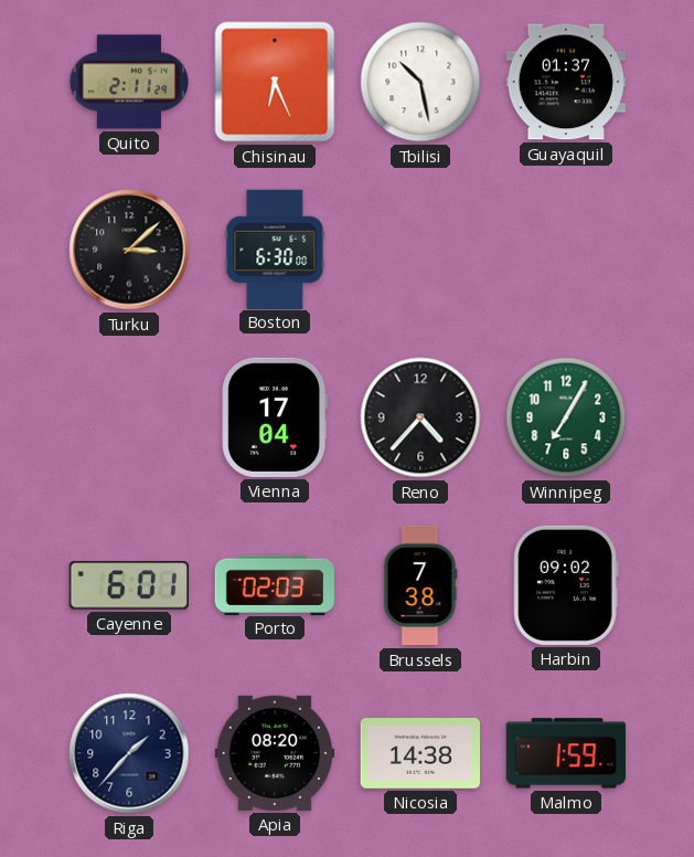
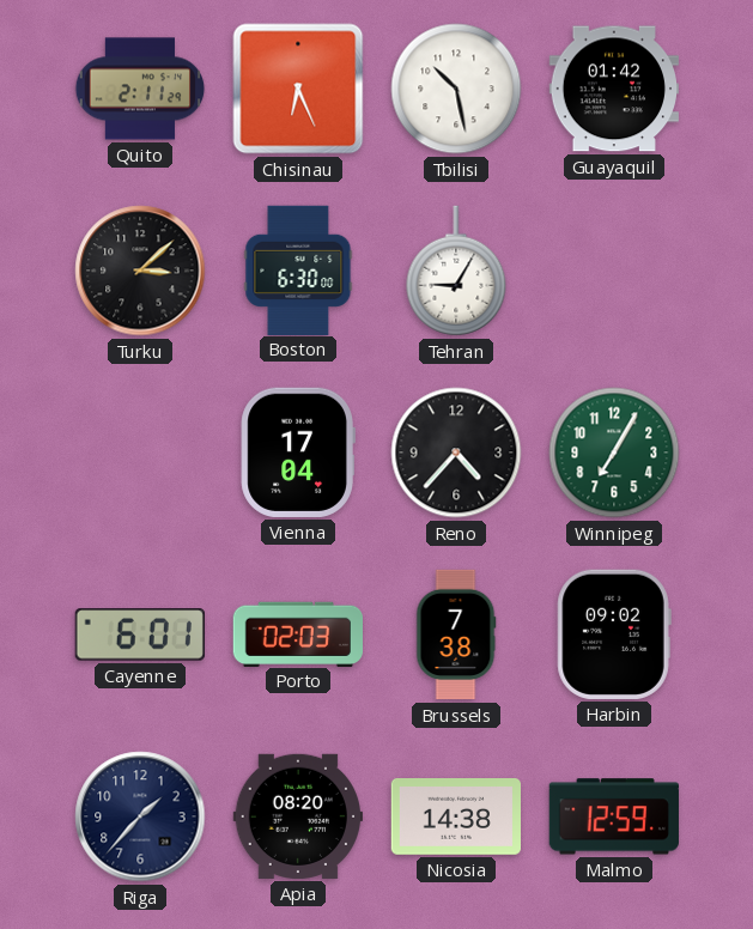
Guayaquil: 01:37 -> 01:42
Tehran: none -> 9:05
Malmo: 1:59 -> 12:59
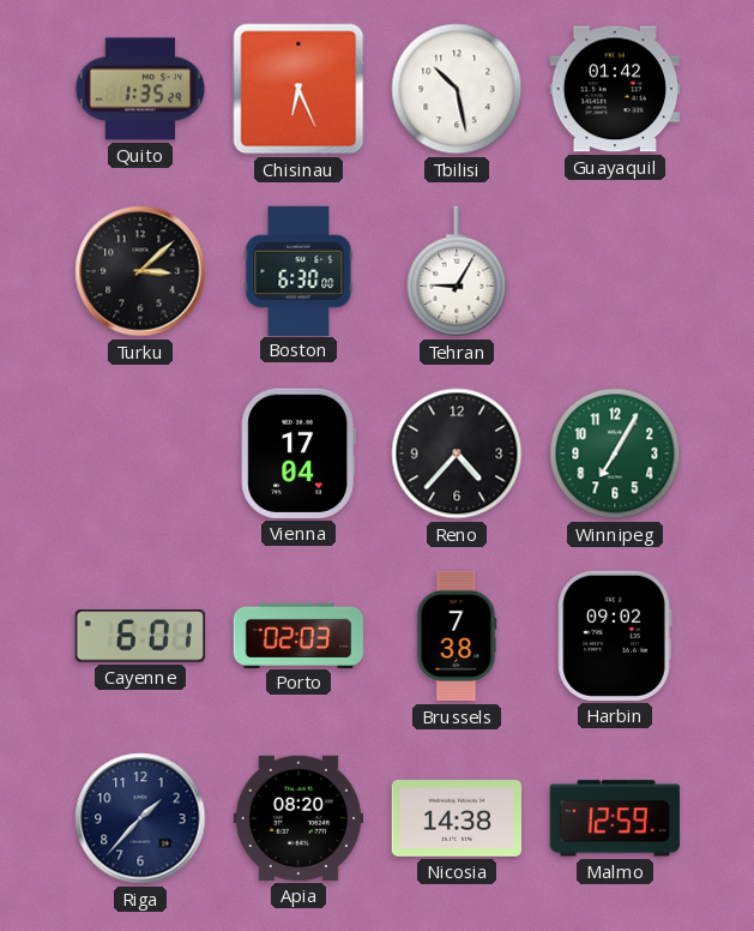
Quito: 2:11 -> 1:35
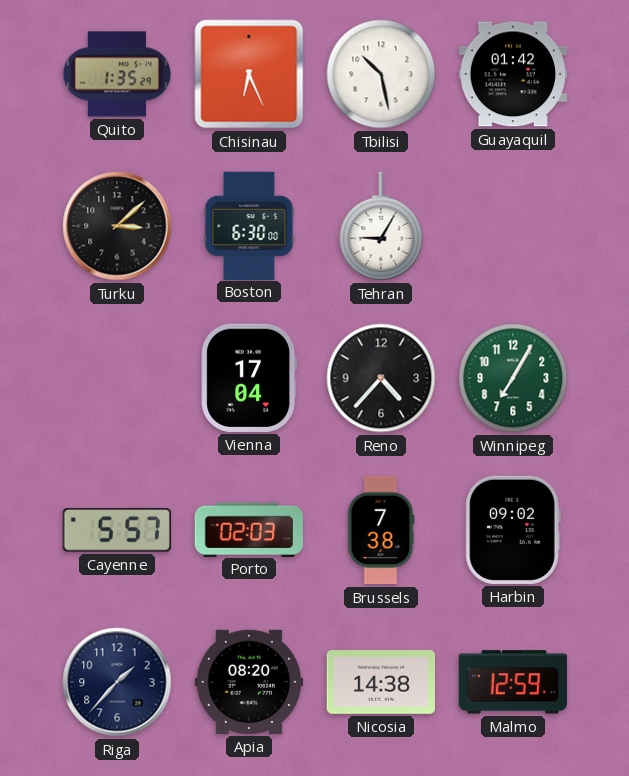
Cayenne: 6:01 -> 5:57
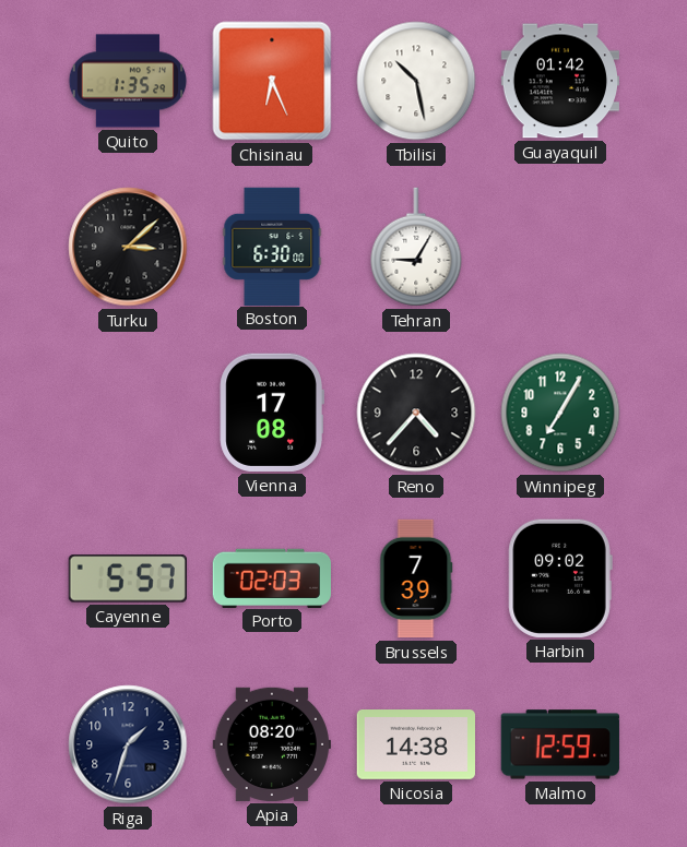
Vienna: 17:04 -> 17:08
Brussels: 7:38 -> 7:39
Riga: 1:37 -> 1:33
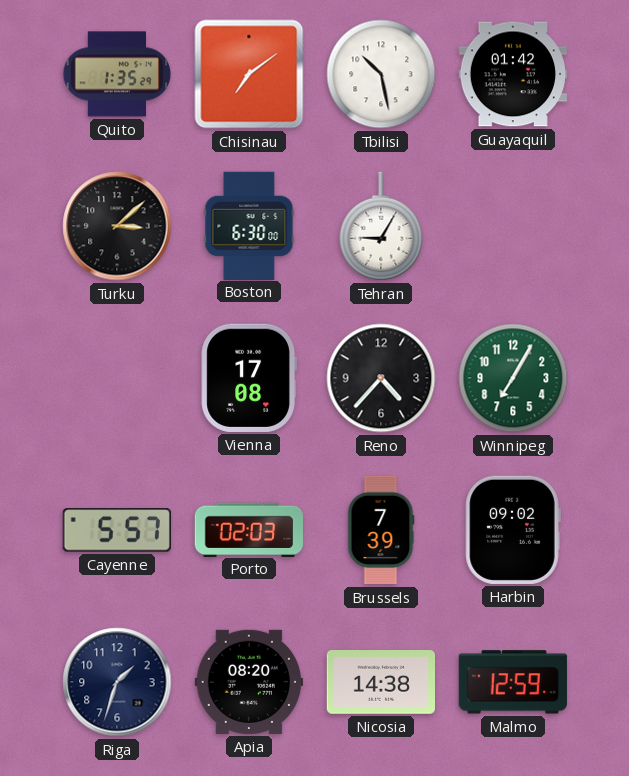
Chisinau: 6:26 -> 7:09
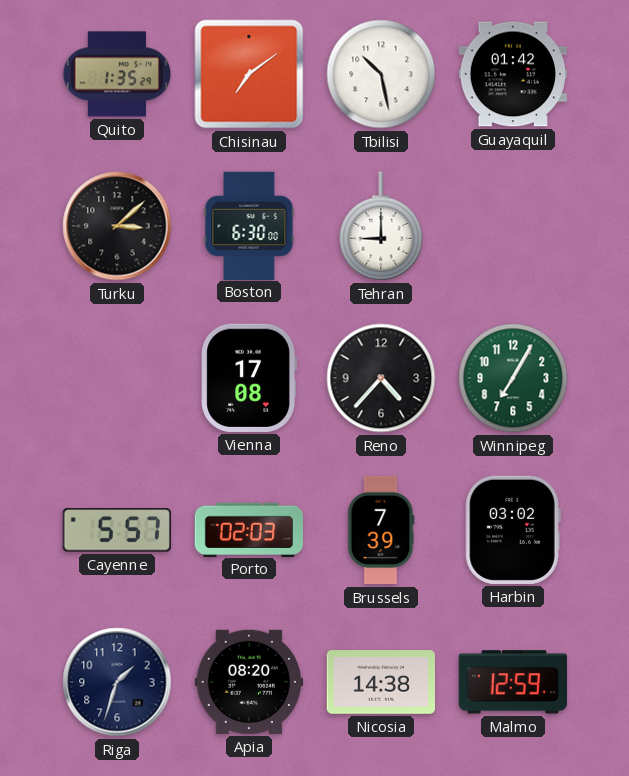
Tehran: 9:05 -> 9:00
Harbin: 09:02 -> 03:02
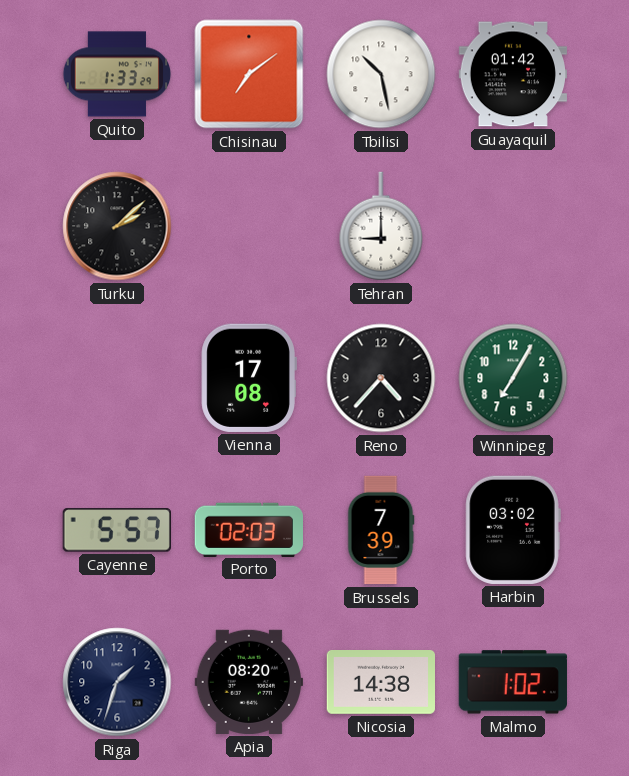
Quito: 1:35 -> 1:33
Turku: 3:08 -> 2:08
Boston: 6:30 -> none
Malmo: 12:59 -> 1:02
